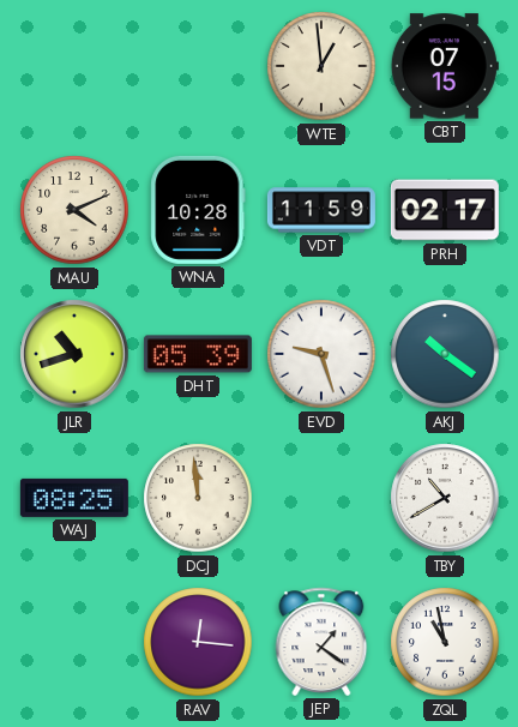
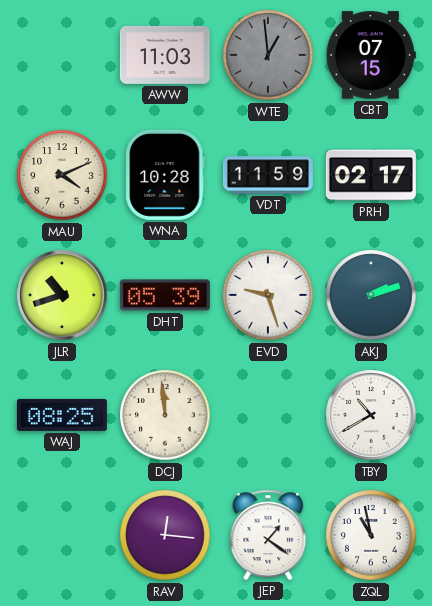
AWW: none -> 11:03
WTE dial: cream -> grey
AKJ: 10:21 -> 2:12
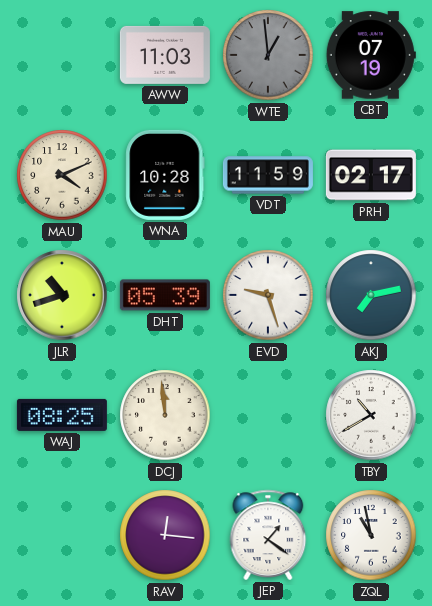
CBT: 07:15 -> 07:19
AKJ: 2:12 -> 7:13
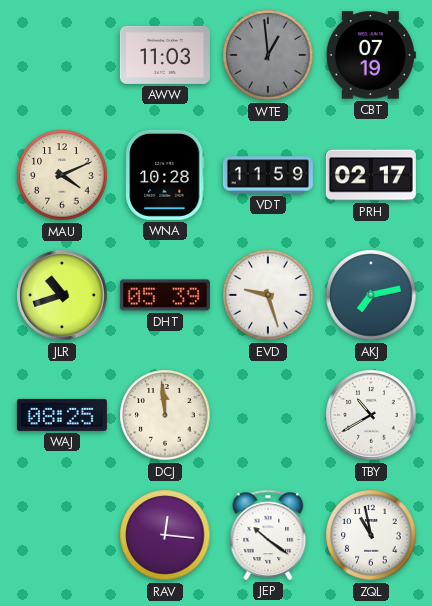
JEP: 1:21 -> 10:21
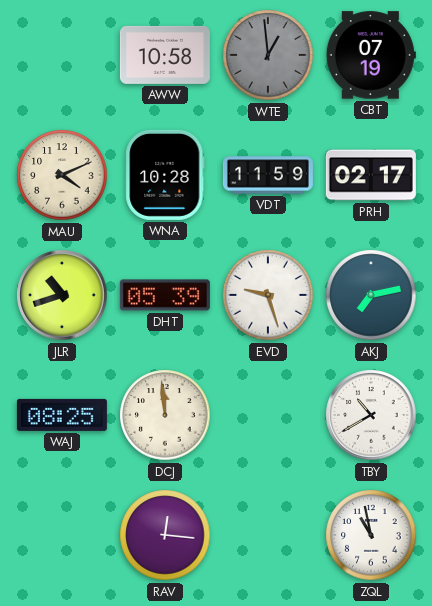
AWW: 11:03 -> 10:58
JEP: 10:21 -> none
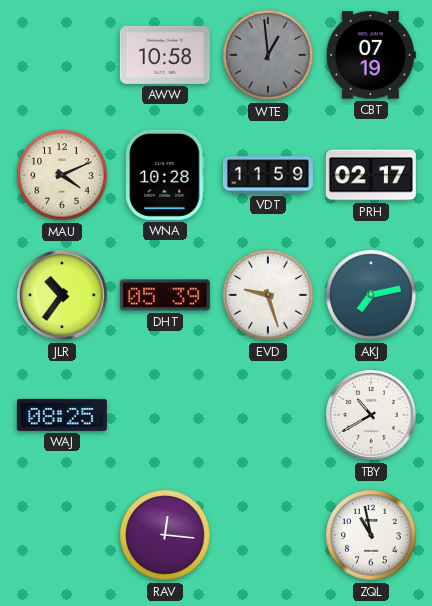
JLR: 10:42 -> 10:36
DCJ: 11:59 -> none
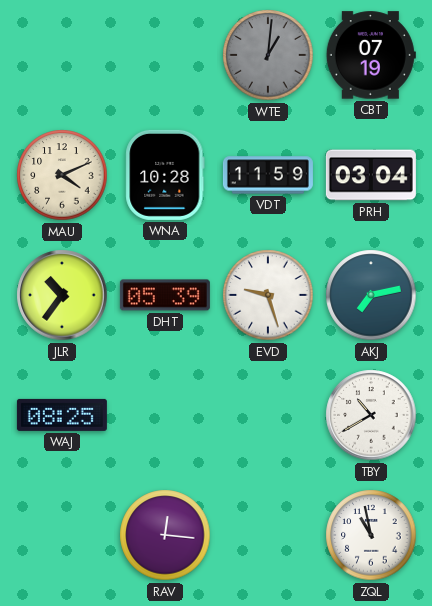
AWW: 10:58 -> none
WTE: 12:59 -> 1:01
PRH: 02:17 -> 03:04
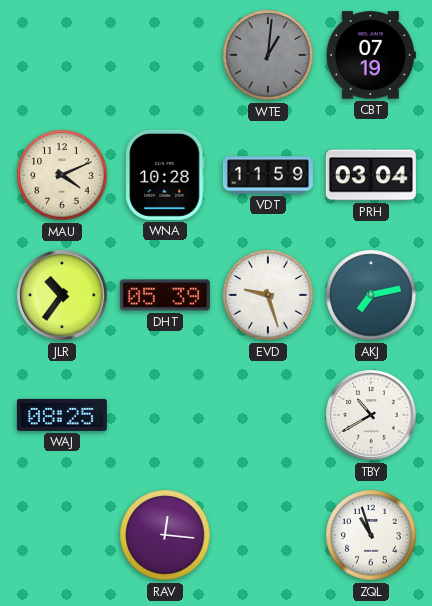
ZQL: 10:58 -> 10:57
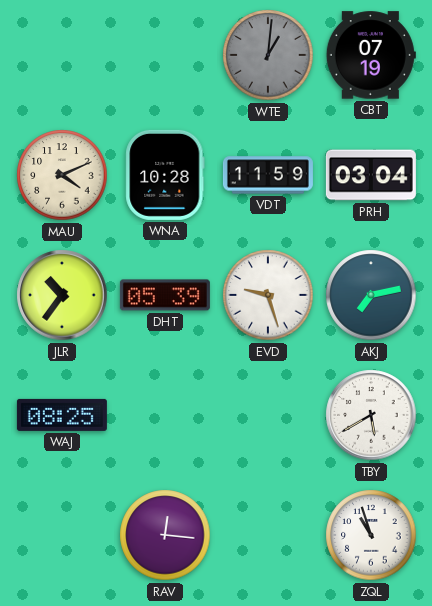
TBY: 10:40 -> 5:40
